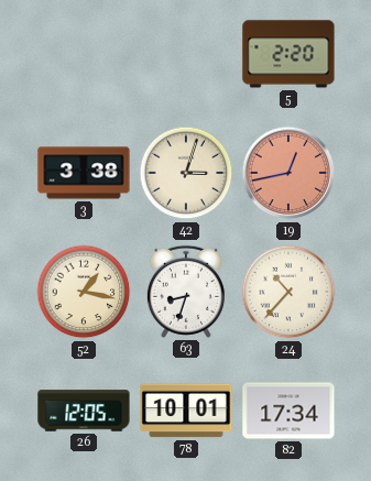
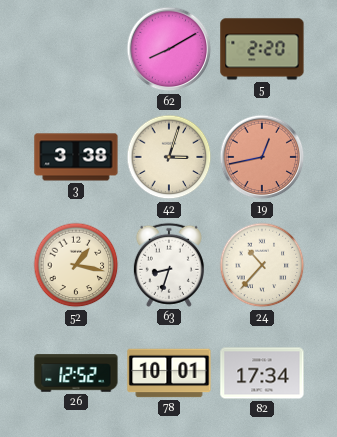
62: none -> 8:10
26: 12:05 -> 12:52
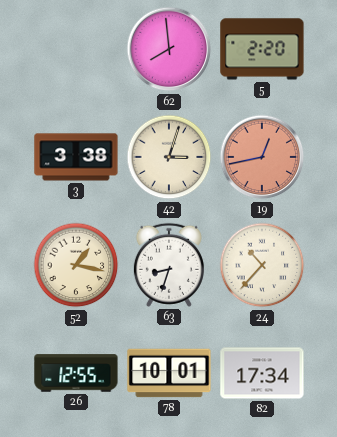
62: 8:10 -> 7:59
26: 12:52 -> 12:55
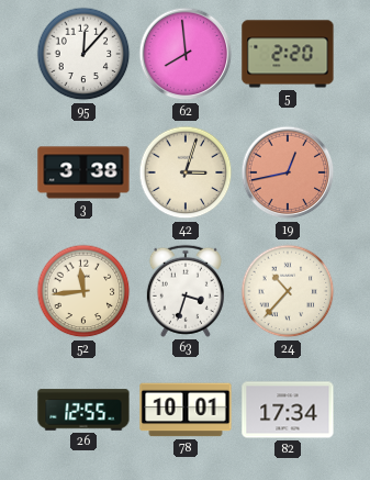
95: none -> 12:07
52: 1:17 -> 11:44
63: 8:33 -> 3:33
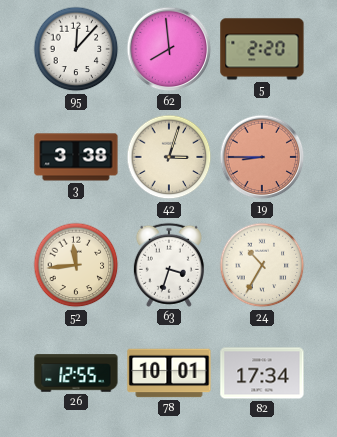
19: 12:43 -> 8:45
24: 10:37 -> 10:35
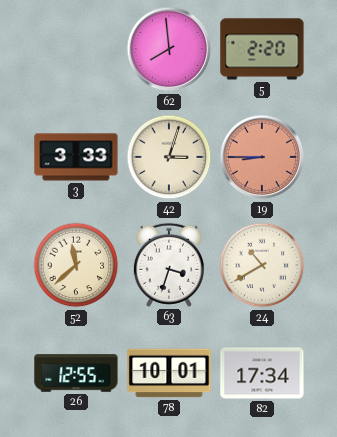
95: 12:07 -> none
3: 3:38 -> 3:33
52: 11:44 -> 11:38
24: 10:35 -> 10:40
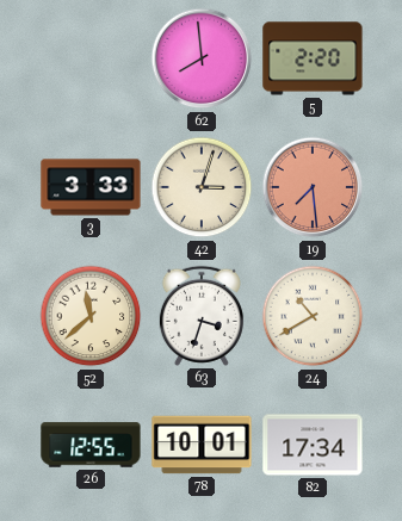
19: 8:45 -> 7:29
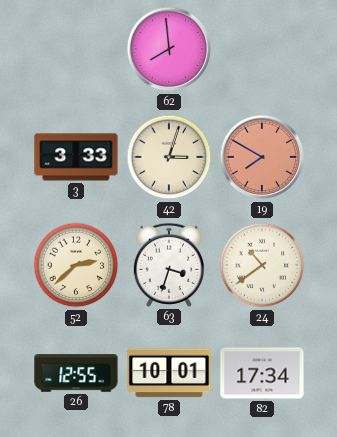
5: 2:20 -> none
19: 7:29 -> 7:50
52: 11:38 -> 2:38
24: 10:40 -> 10:39
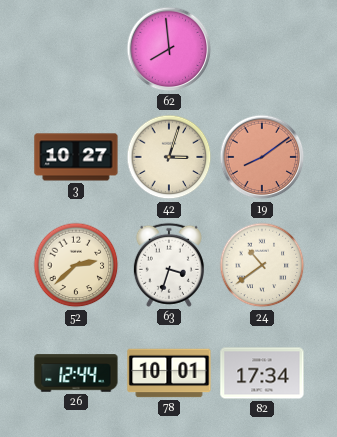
3: 3:33 -> 10:27
19: 7:50 -> 8:09
26: 12:55 -> 12:44
